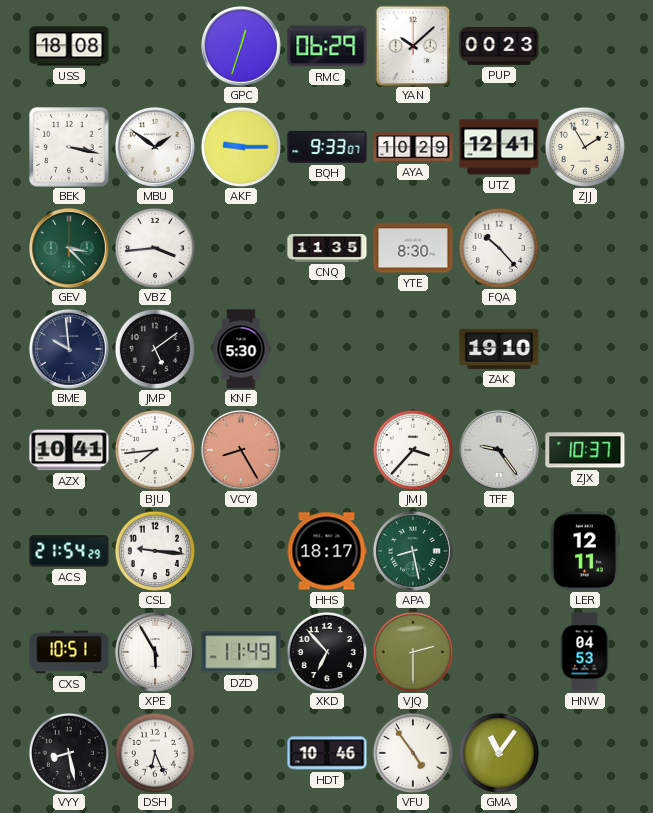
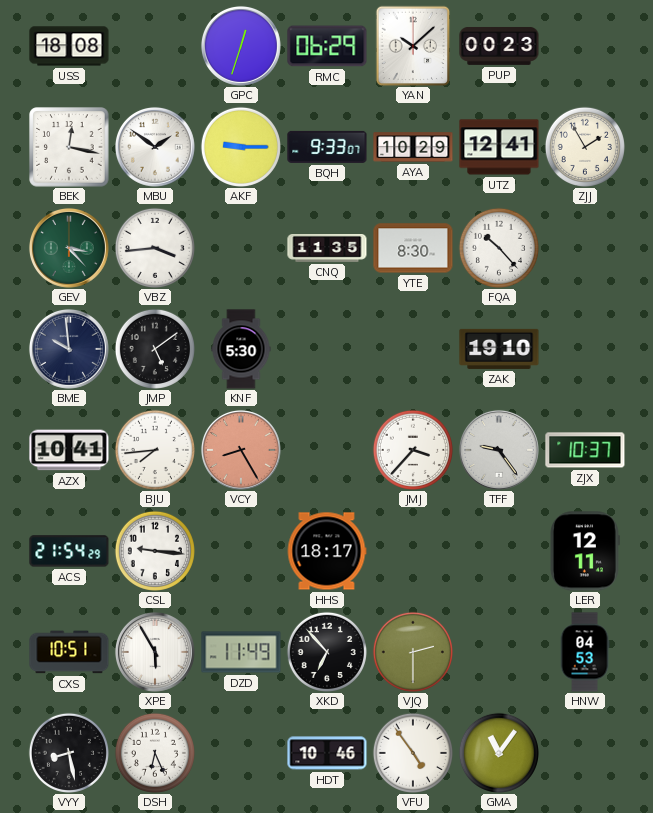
BEK: 3:17 -> 12:17
APA: 8:28 -> none
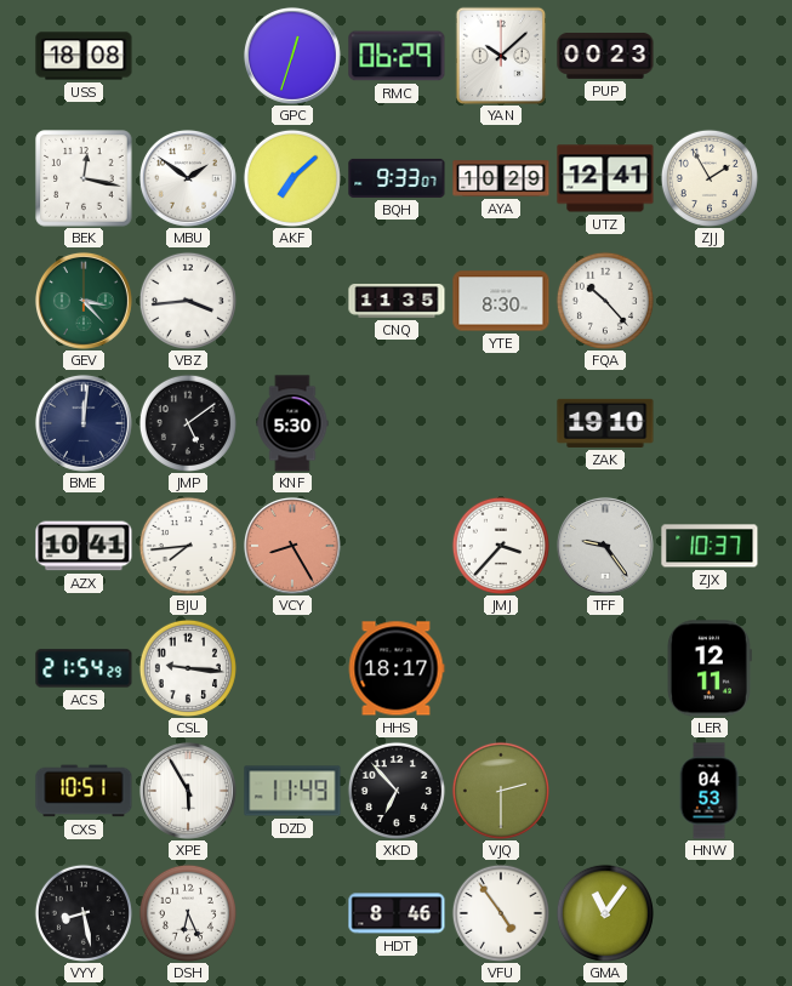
AKF: 9:15 -> 7:08
BME: 9:59 -> 12:01
HDT: 10:46 -> 8:46
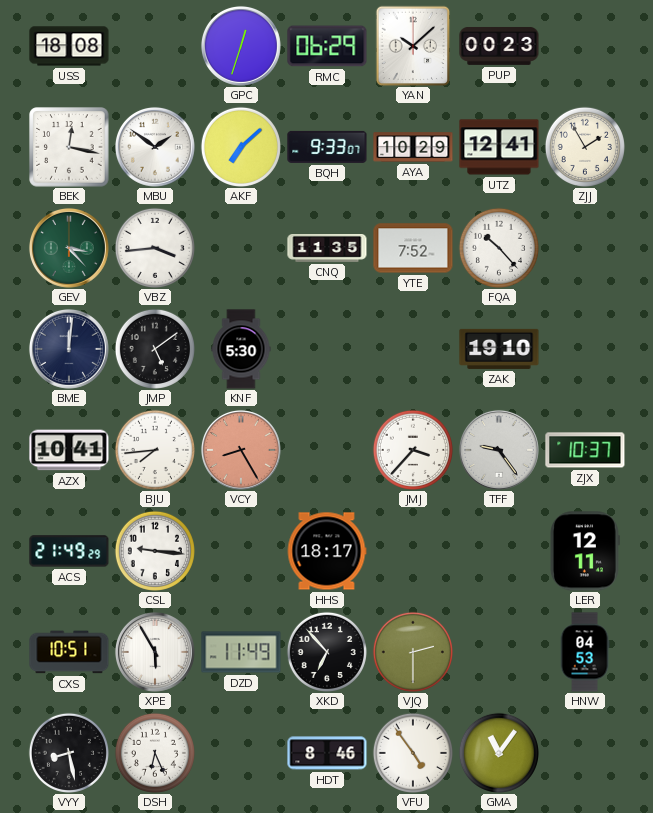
YTE: 8:30 -> 7:52
ACS: 21:54 -> 21:49
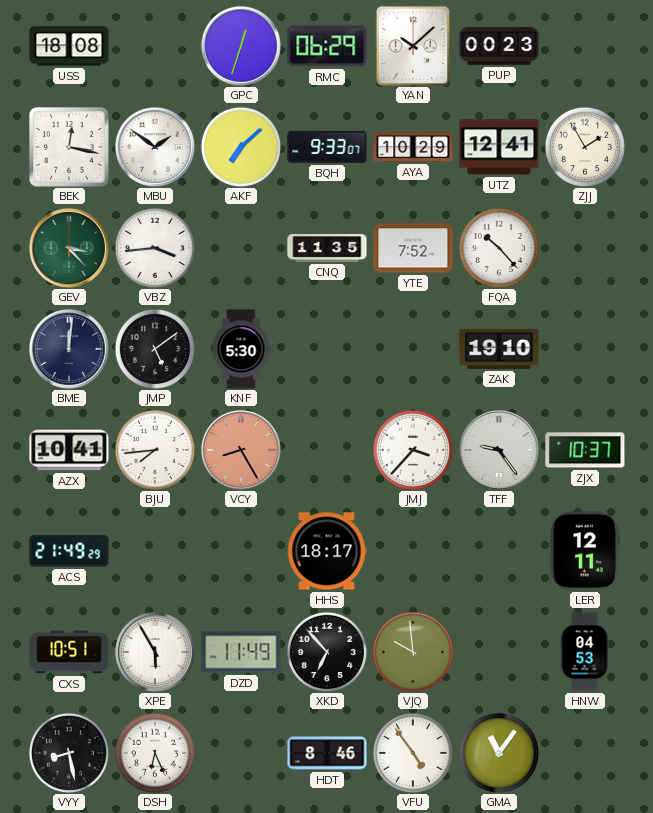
CSL: 9:16 -> none
VJQ: 2:30 -> 9:59
